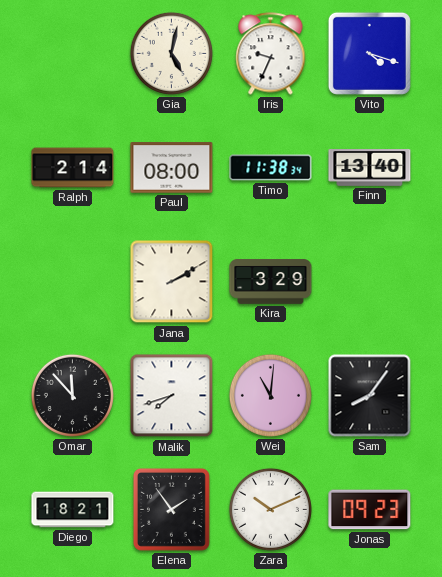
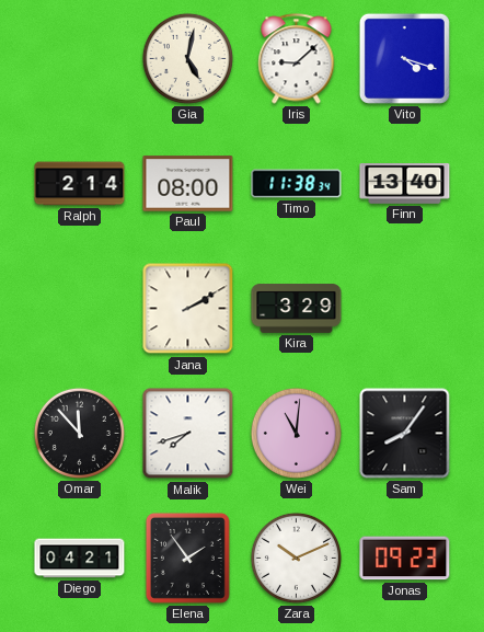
Iris: 9:34 -> 9:08
Diego: 18:21 -> 04:21
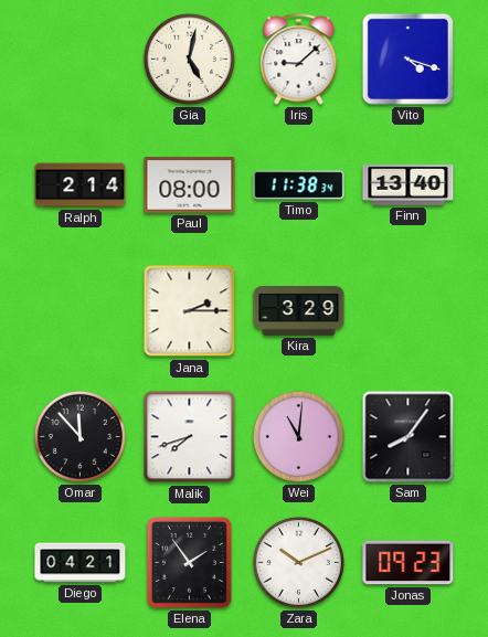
Jana: 2:10 -> 2:15
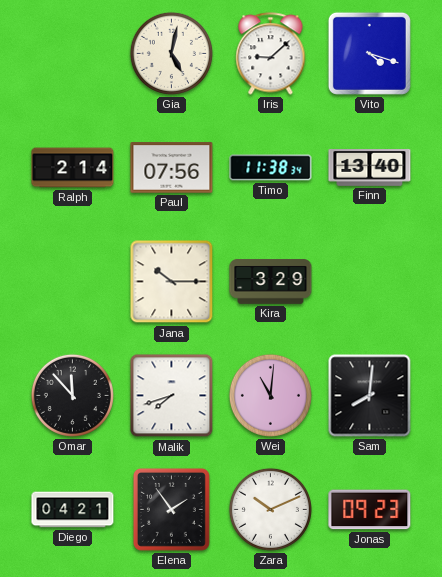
Paul: 08:00 -> 07:56
Jana: 2:15 -> 10:15
Sam: 8:06 -> 8:01
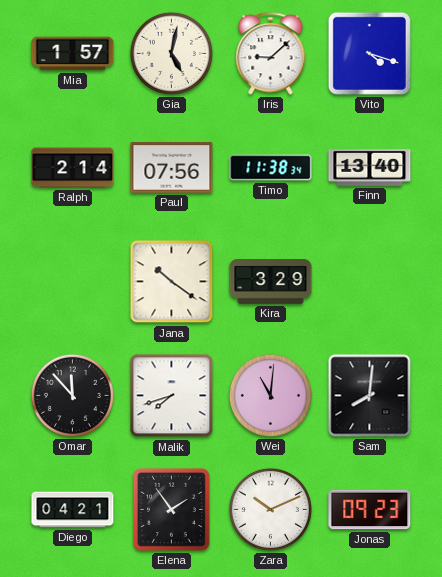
Mia: none -> 1:57
Jana: 10:15 -> 10:21
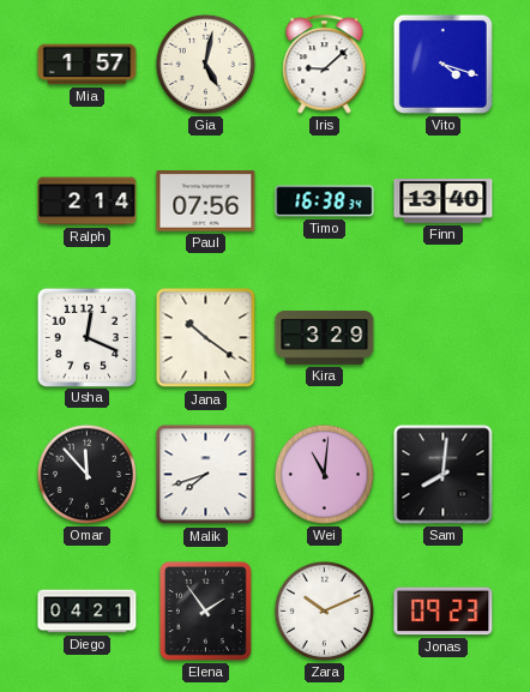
Timo: 11:38 -> 16:38
Usha: none -> 12:19
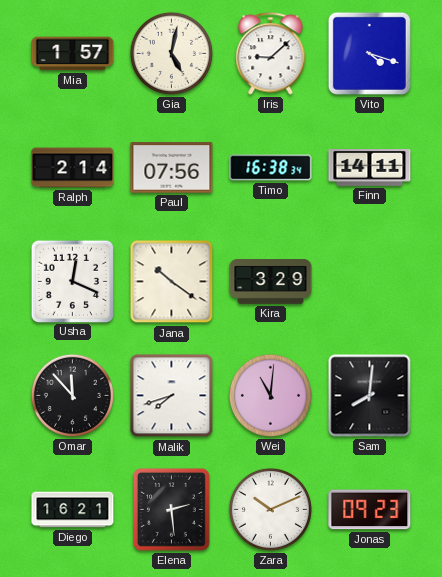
Finn: 13:40 -> 14:11
Diego: 04:21 -> 16:21
Elena: 1:54 -> 2:29
